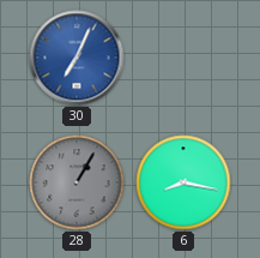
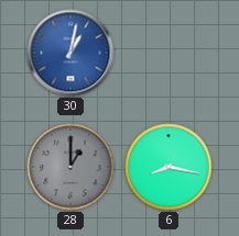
30: 7:04 -> 1:02
28: 1:05 -> 1:00
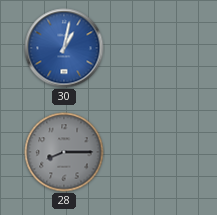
28: 1:00 -> 8:15
6: 8:17 -> none
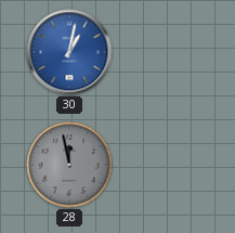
28: 8:15 -> 11:58
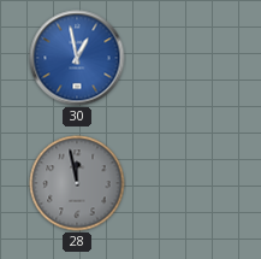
30: 1:02 -> 12:58
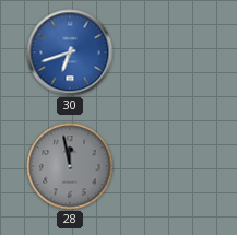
30: 12:58 -> 6:42
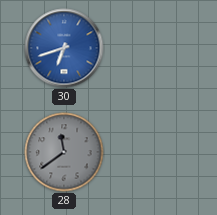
28: 11:58 -> 11:39
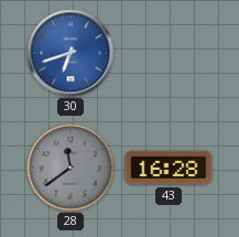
43: none -> 16:28
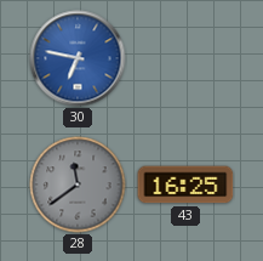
30: 6:42 -> 6:47
43: 16:28 -> 16:25
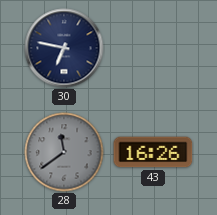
30 dial: blue -> navy
43: 16:25 -> 16:26
